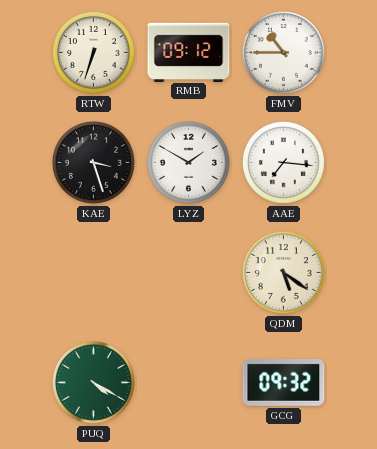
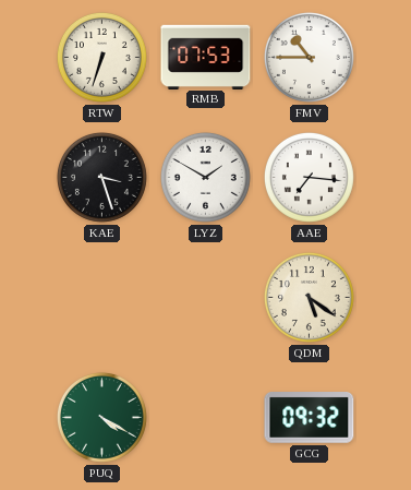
RMB: 09:12 -> 07:53
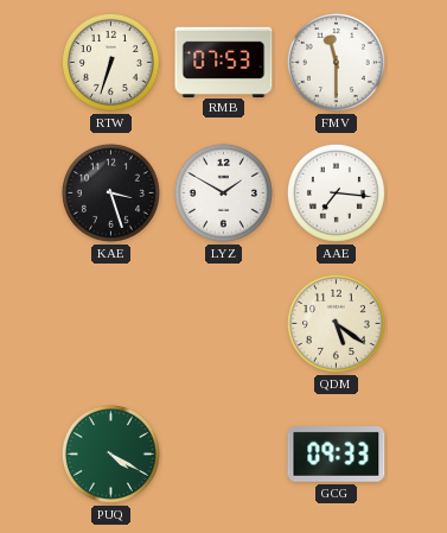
FMV: 10:45 -> 11:30
GCG: 09:32 -> 09:33
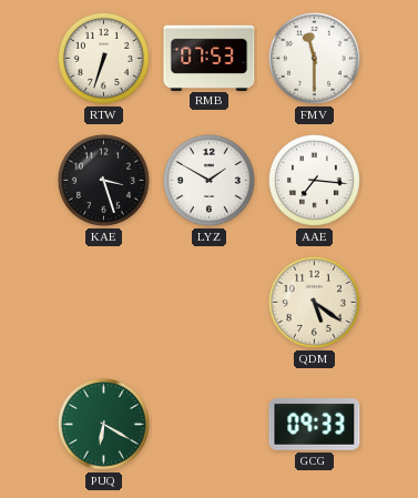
PUQ: 4:20 -> 6:20
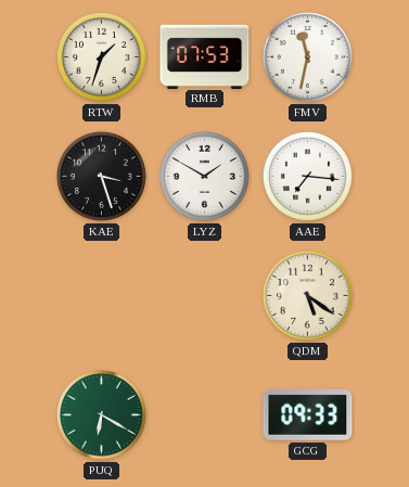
RTW: 6:33 -> 1:33
FMV: 11:30 -> 11:32
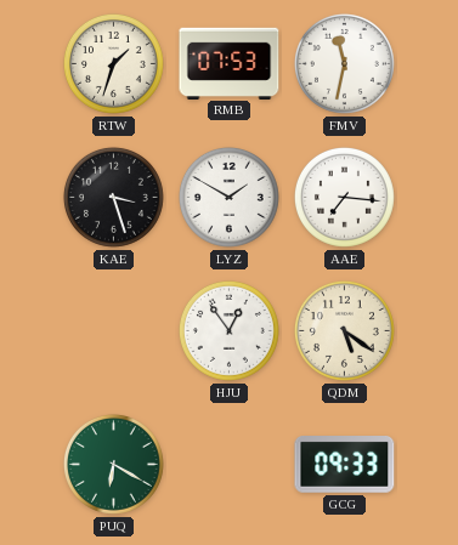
HJU: none -> 12:54
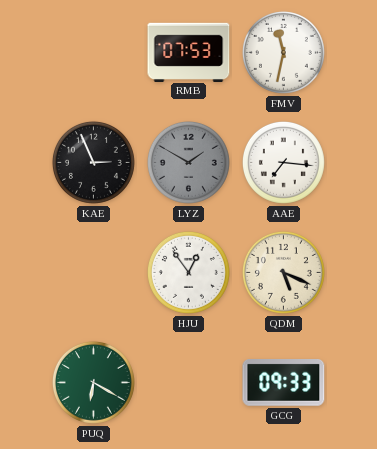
RTW: 1:33 -> none
KAE: 3:27 -> 2:56
LYZ dial: white -> grey
QDM: 5:21 -> 5:19
